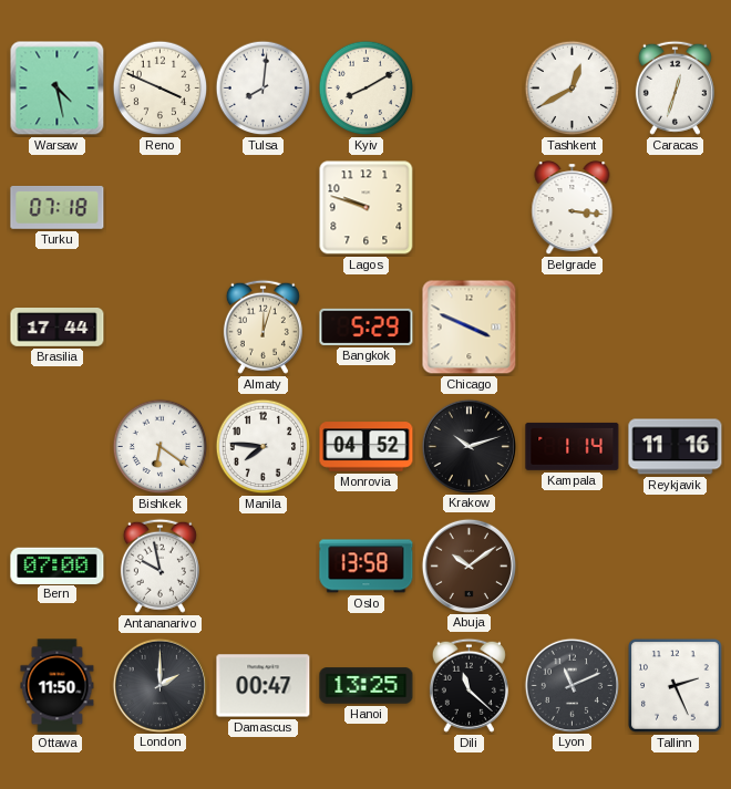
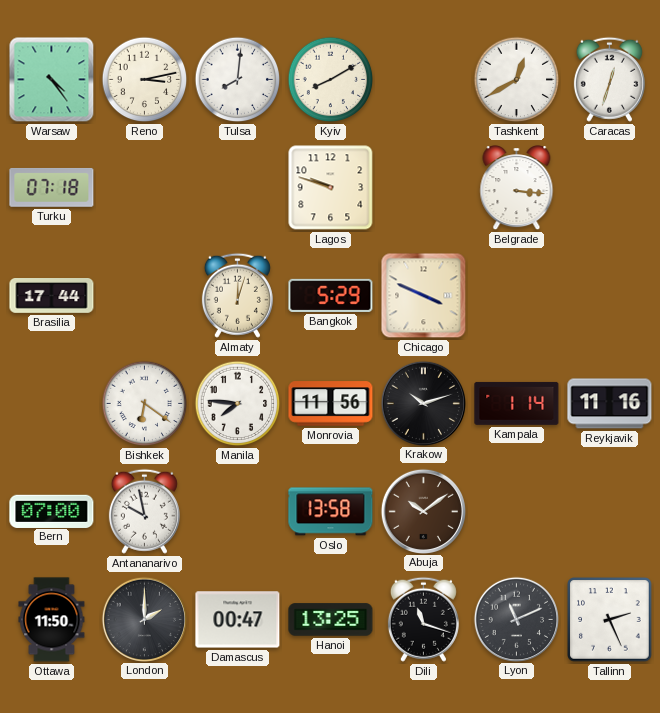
Warsaw: 4:28 -> 4:24
Reno: 3:49 -> 3:13
Monrovia: 04:52 -> 11:56
Dili: 11:22 -> 11:18
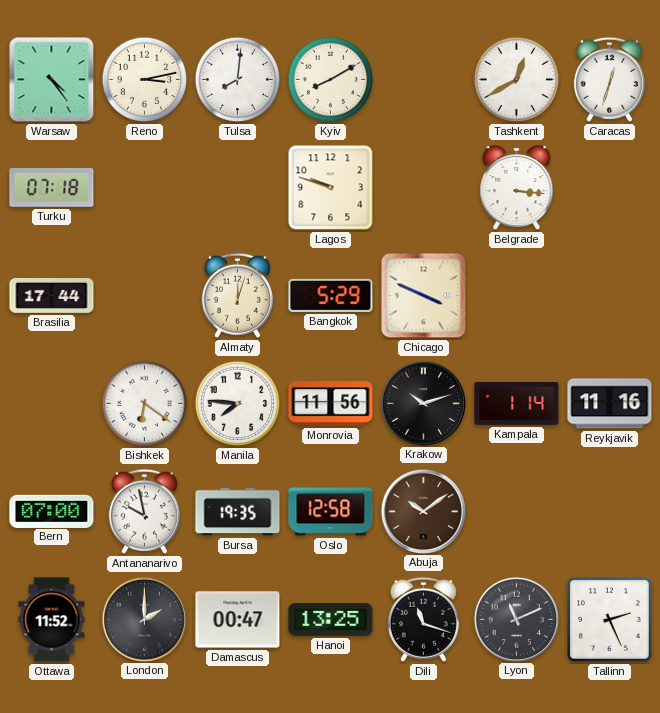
Bursa: none -> 19:35
Oslo: 13:58 -> 12:58
Ottawa: 11:50 -> 11:52
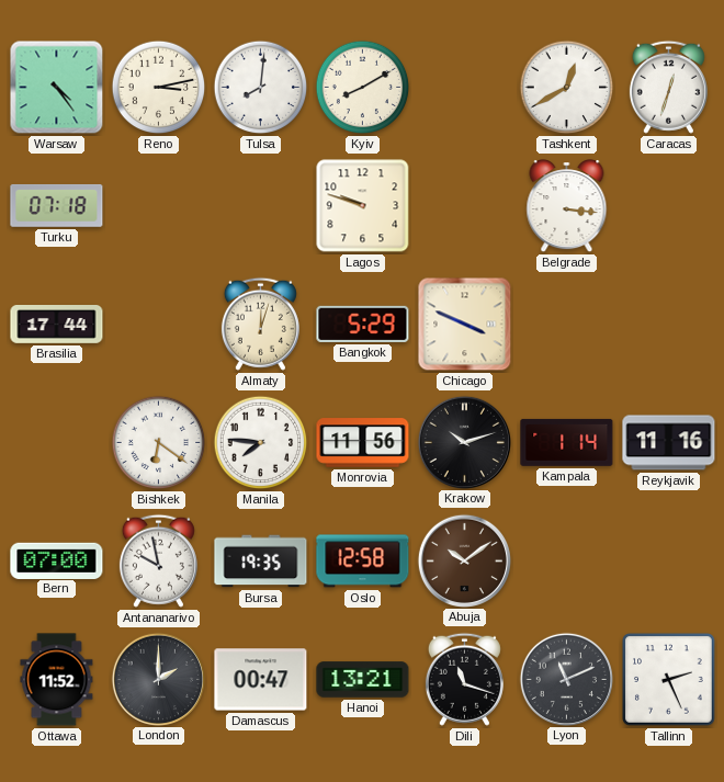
Hanoi: 13:25 -> 13:21
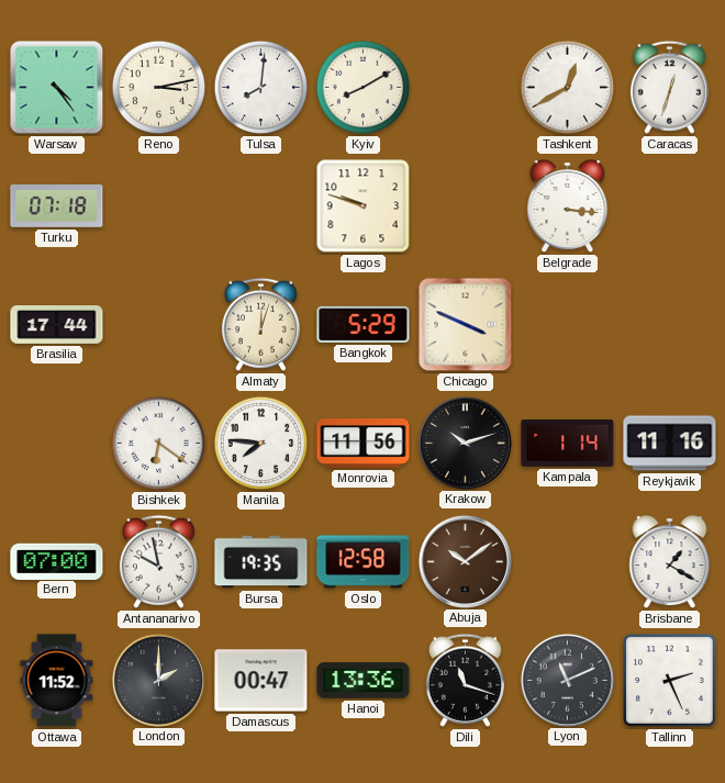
Brisbane: none -> 1:20
Hanoi: 13:21 -> 13:36
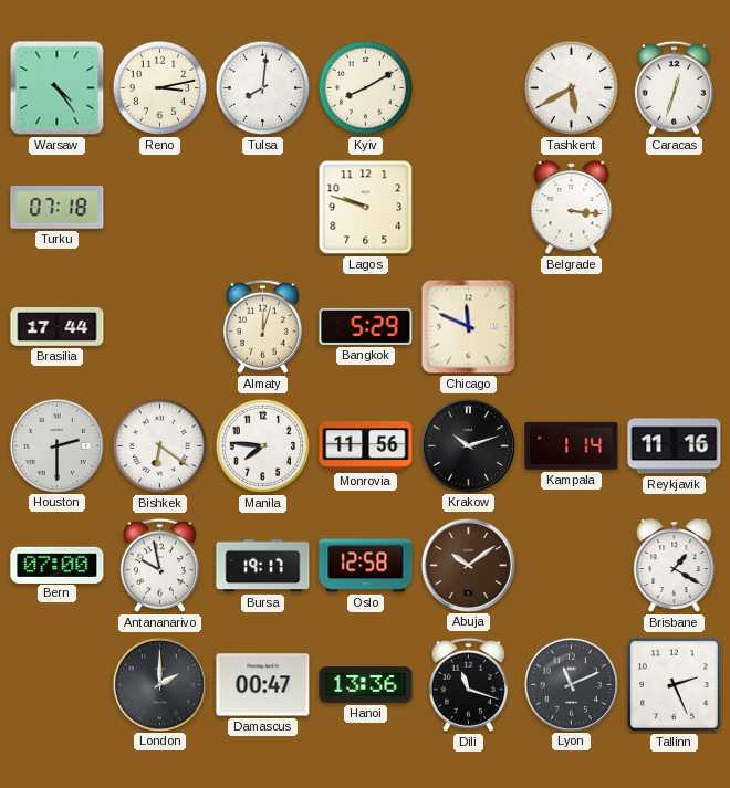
Tashkent: 12:40 -> 5:40
Chicago: 3:49 -> 11:49
Houston: none -> 2:30
Bursa: 19:35 -> 19:17
Ottawa: 11:52 -> none
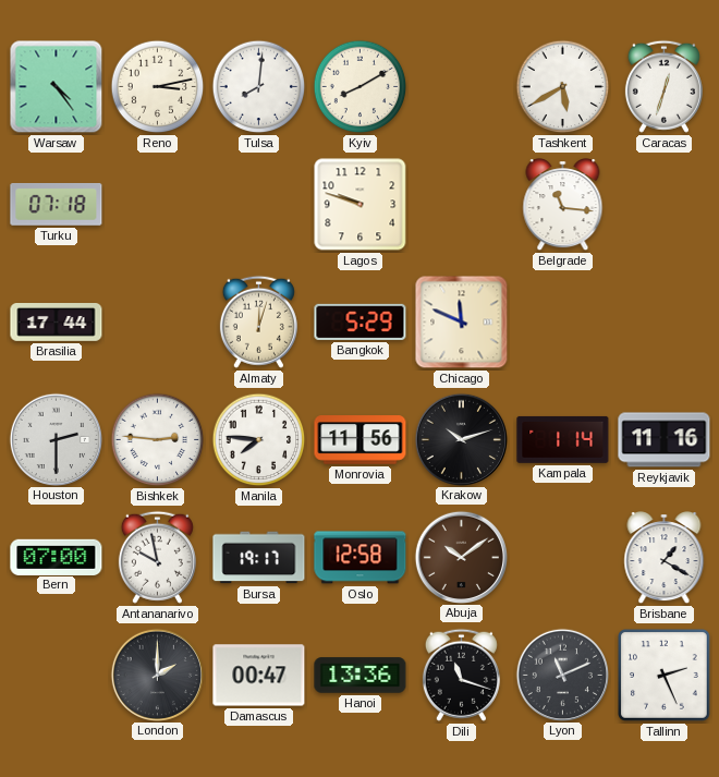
Belgrade: 3:16 -> 11:16
Bishkek: 6:21 -> 2:46
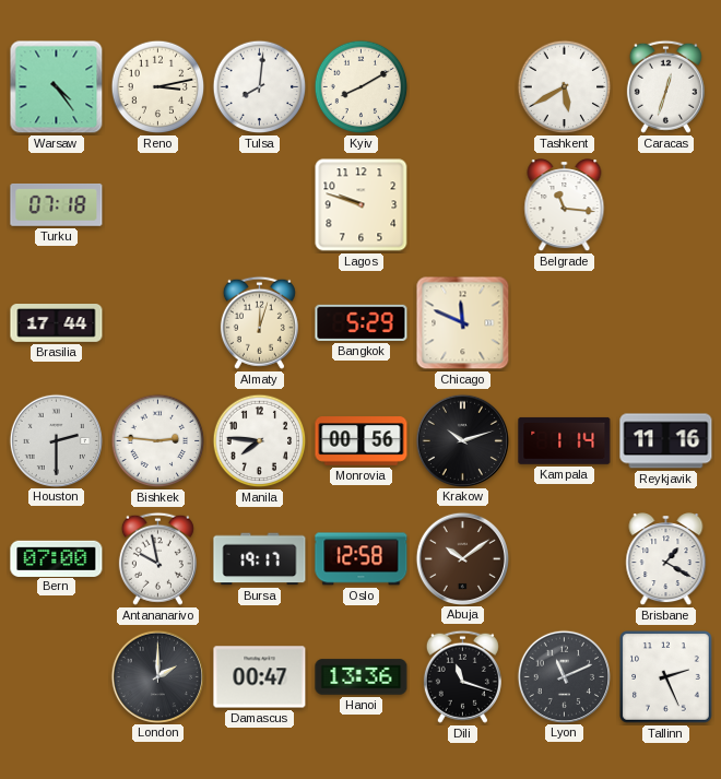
Monrovia: 11:56 -> 00:56
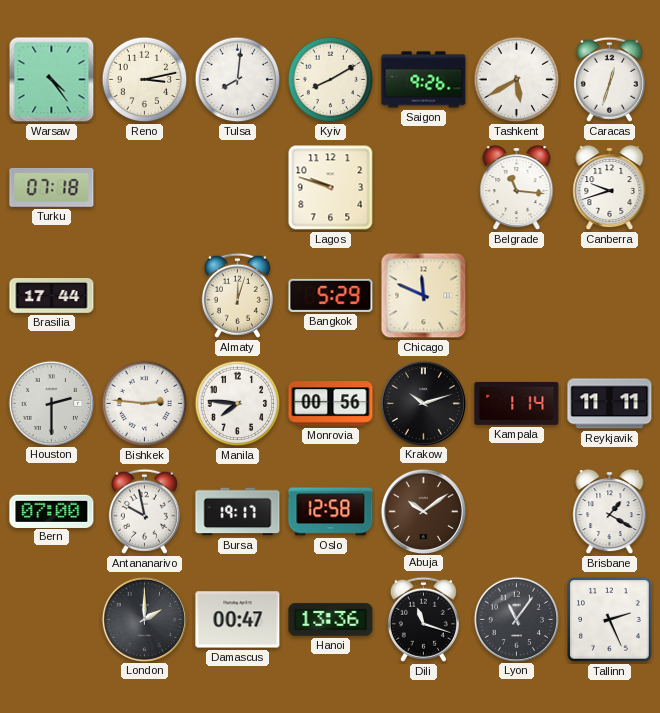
Saigon: none -> 9:26
Canberra: none -> 9:42
Reykjavik: 11:16 -> 11:11
Lyon: 11:11 -> 11:06
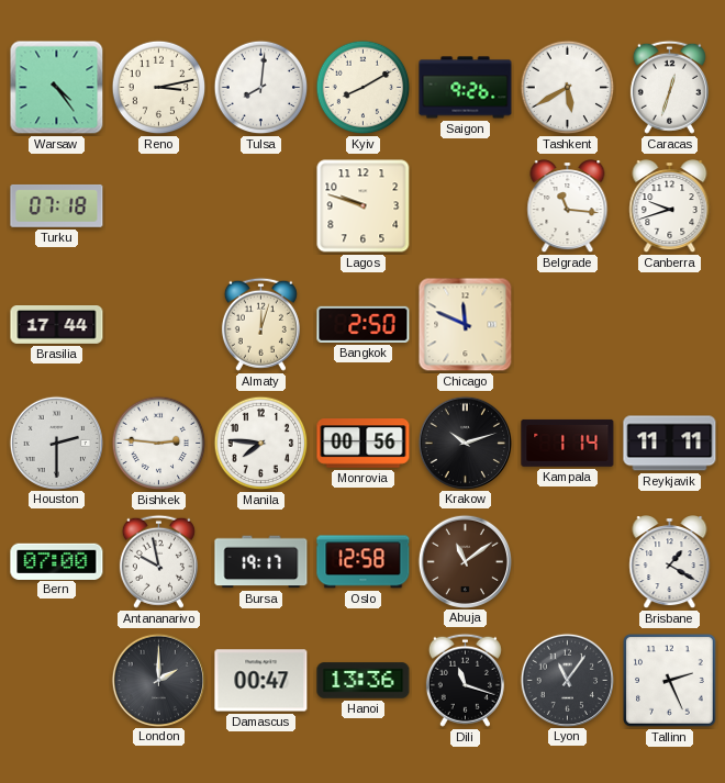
Bangkok: 5:29 -> 2:50
Abuja: 10:09 -> 11:09
